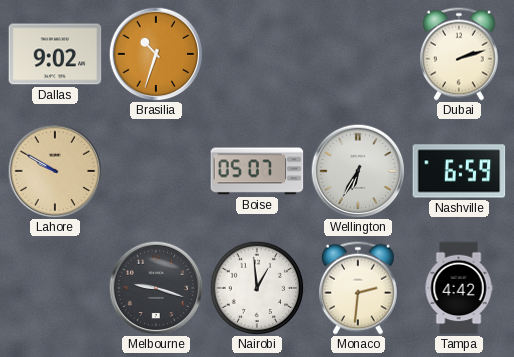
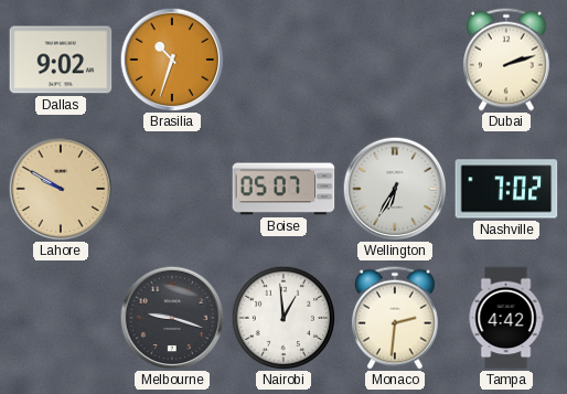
Nashville: 6:59 -> 7:02
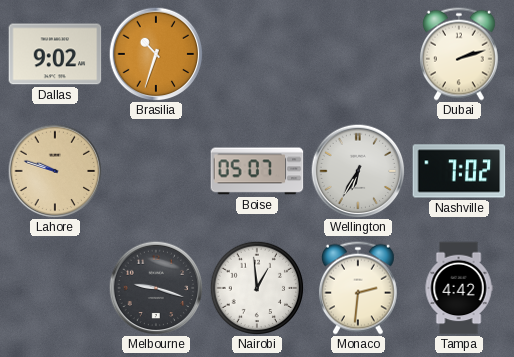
Lahore: 9:50 -> 9:48
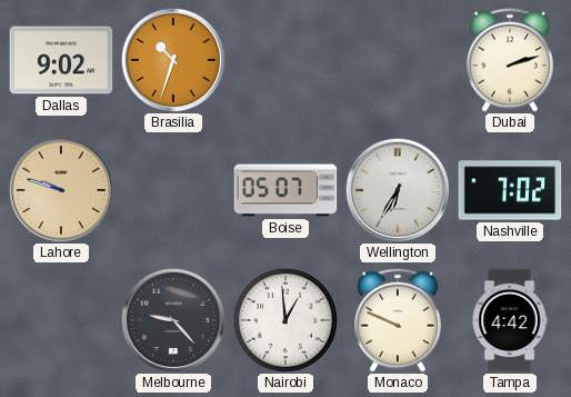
Melbourne: 9:18 -> 9:23
Monaco: 2:31 -> 9:49
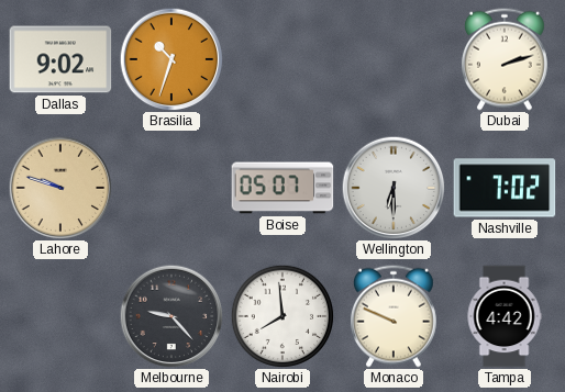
Wellington: 6:35 -> 6:30
Nairobi: 12:59 -> 7:59
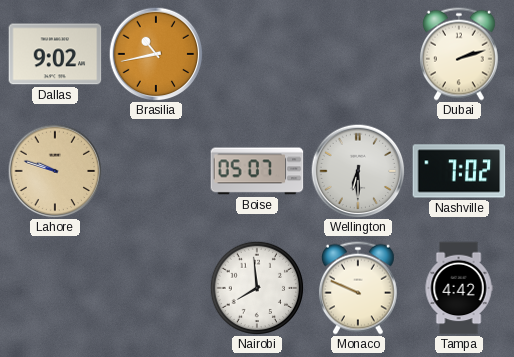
Brasilia: 10:33 -> 10:43
Melbourne: 9:23 -> none
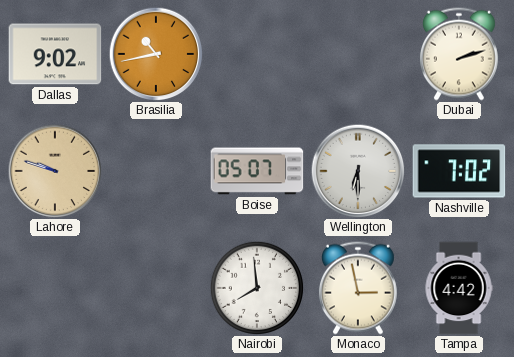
Monaco: 9:49 -> 2:58
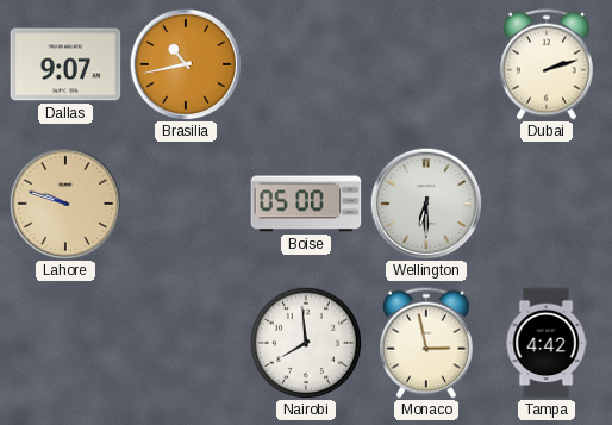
Dallas: 9:02 -> 9:07
Boise: 05:07 -> 05:00
Nashville: 7:02 -> none
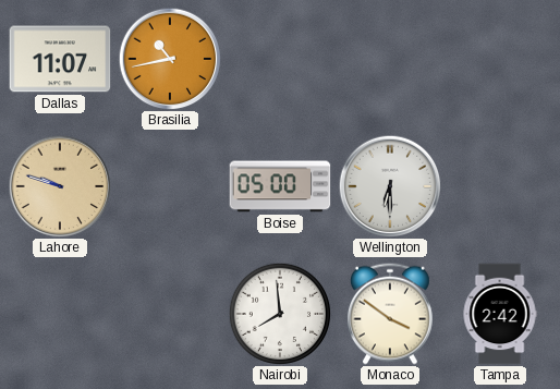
Dallas: 9:07 -> 11:07
Dubai: 2:12 -> none
Monaco: 2:58 -> 3:51
Tampa: 4:42 -> 2:42
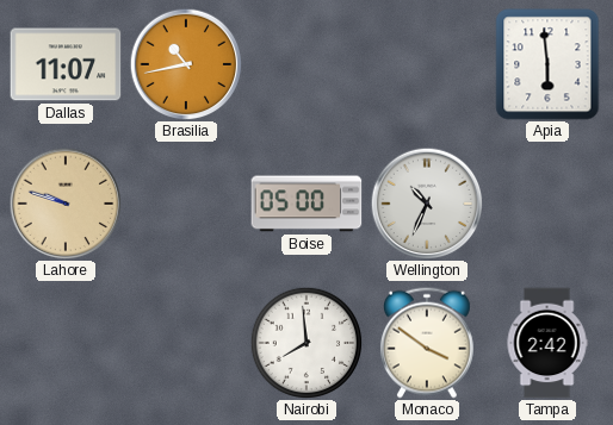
Apia: none -> 5:59
Wellington: 6:30 -> 10:34
